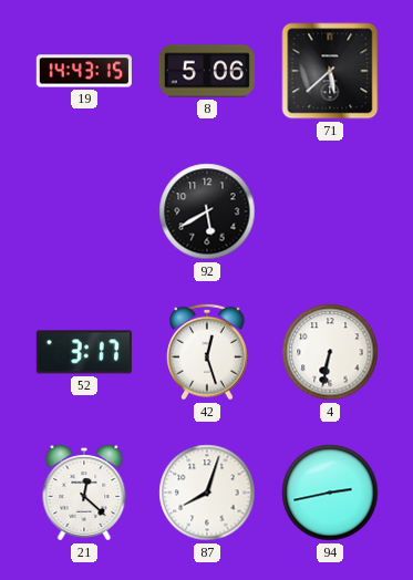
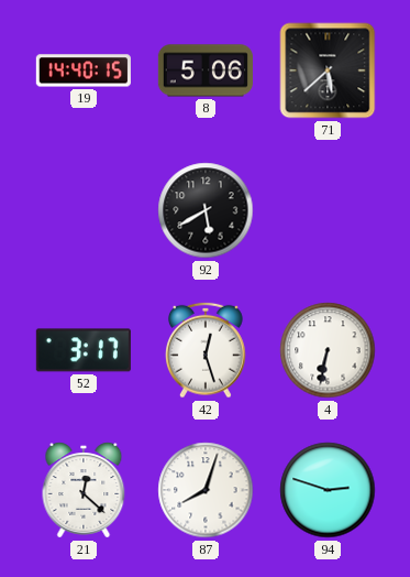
19: 14:43 -> 14:40
94: 2:43 -> 2:48
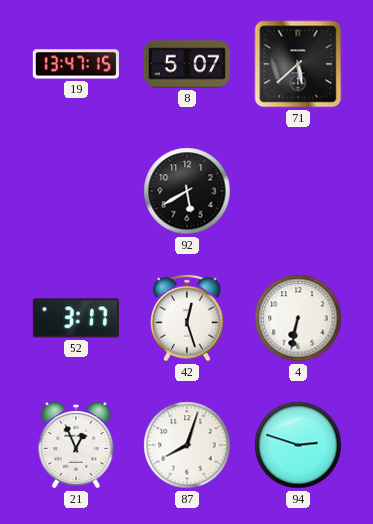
19: 14:40 -> 13:47
8: 5:06 -> 5:07
21: 12:22 -> 12:56
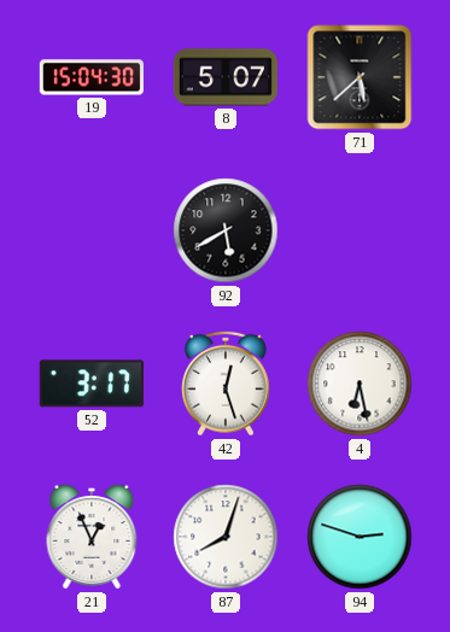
19: 13:47 -> 15:04
4: 6:32 -> 6:28
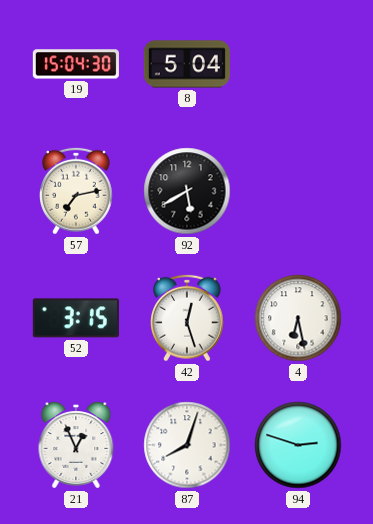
8: 5:07 -> 5:04
71: 5:38 -> none
57: none -> 7:13
52: 3:17 -> 3:15
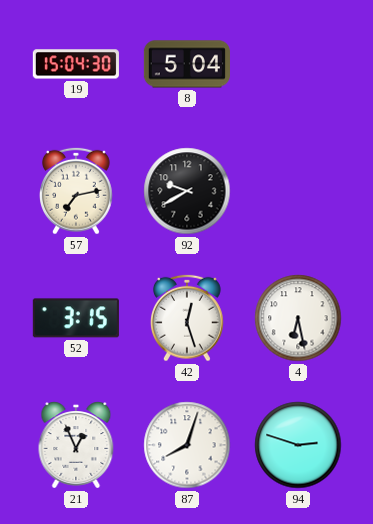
92: 5:40 -> 9:40
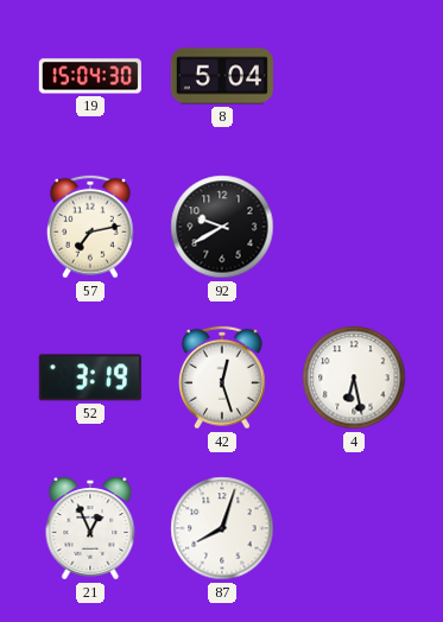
52: 3:15 -> 3:19
94: 2:48 -> none
